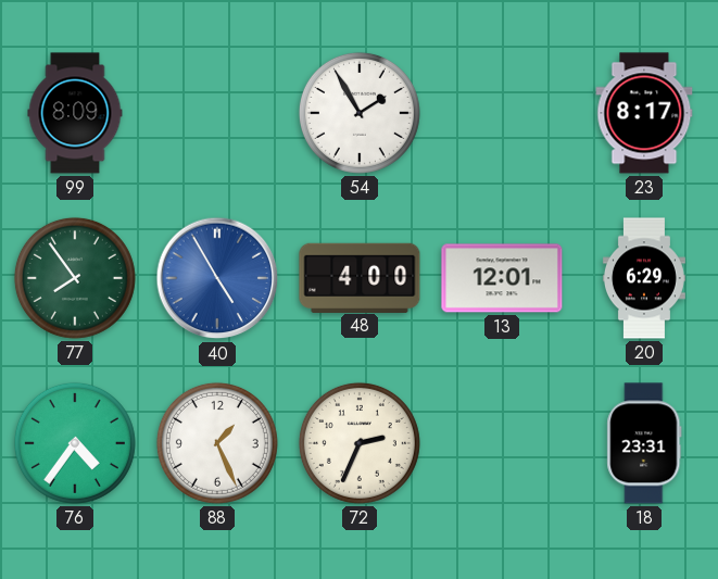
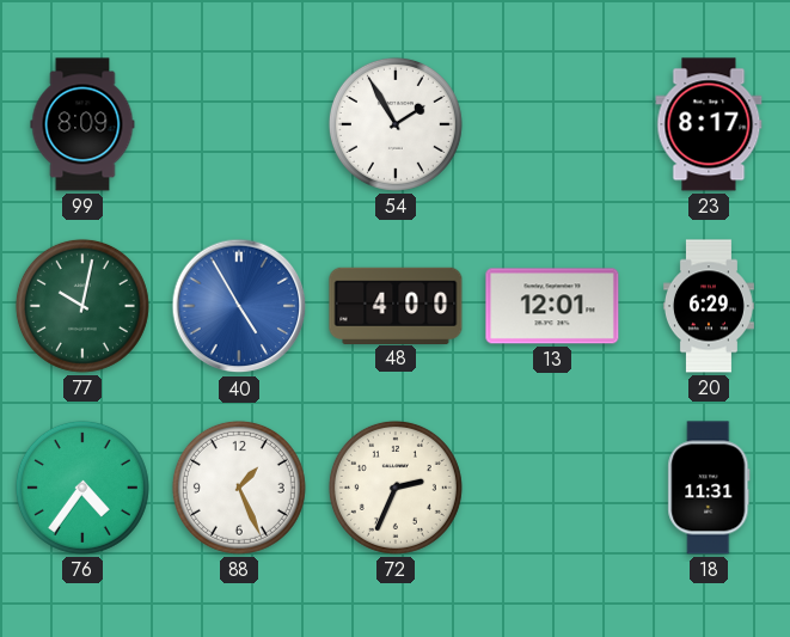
77: 7:54 -> 10:02
18: 23:31 -> 11:31
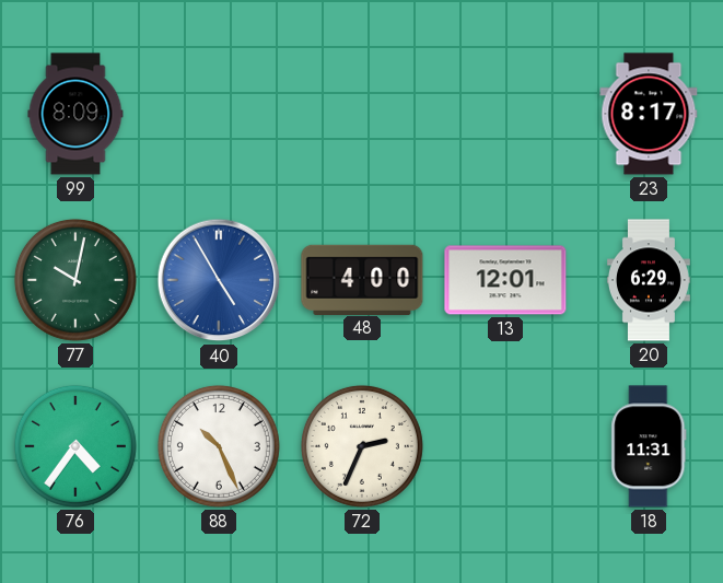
54: 1:55 -> none
88: 1:26 -> 10:26
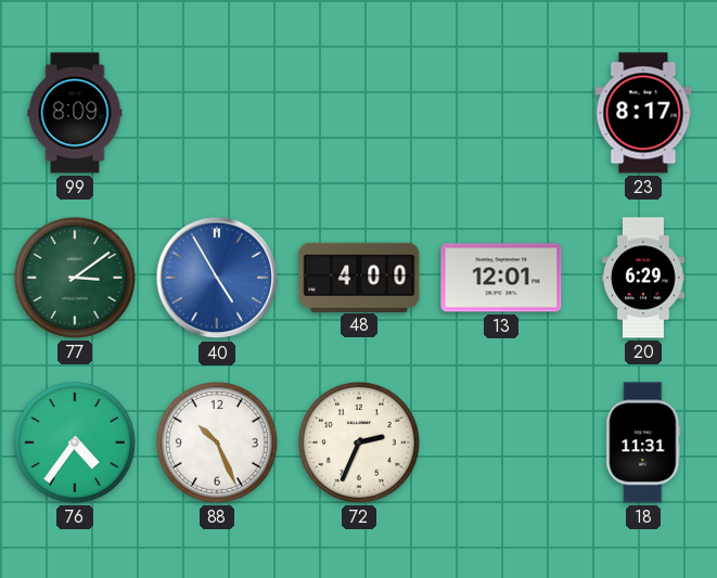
77: 10:02 -> 3:09
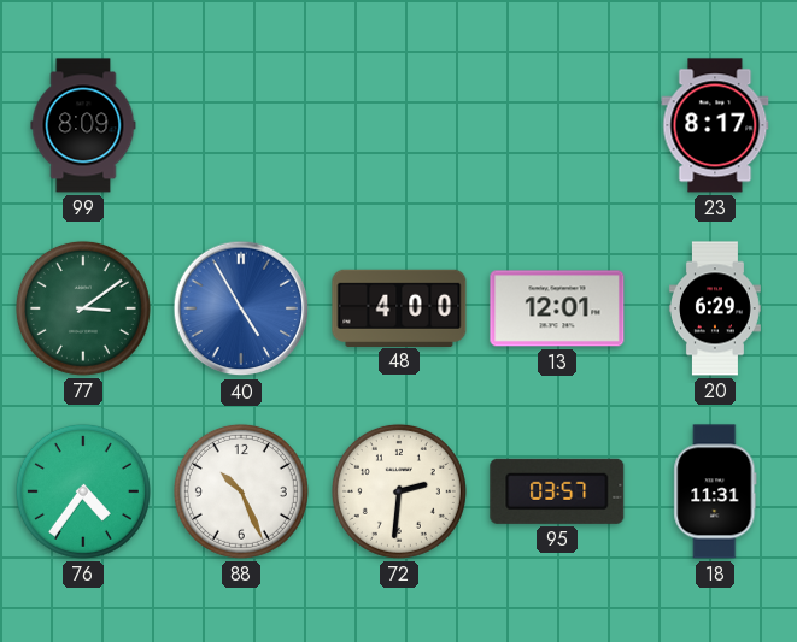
72: 2:34 -> 2:31
95: none -> 03:57
